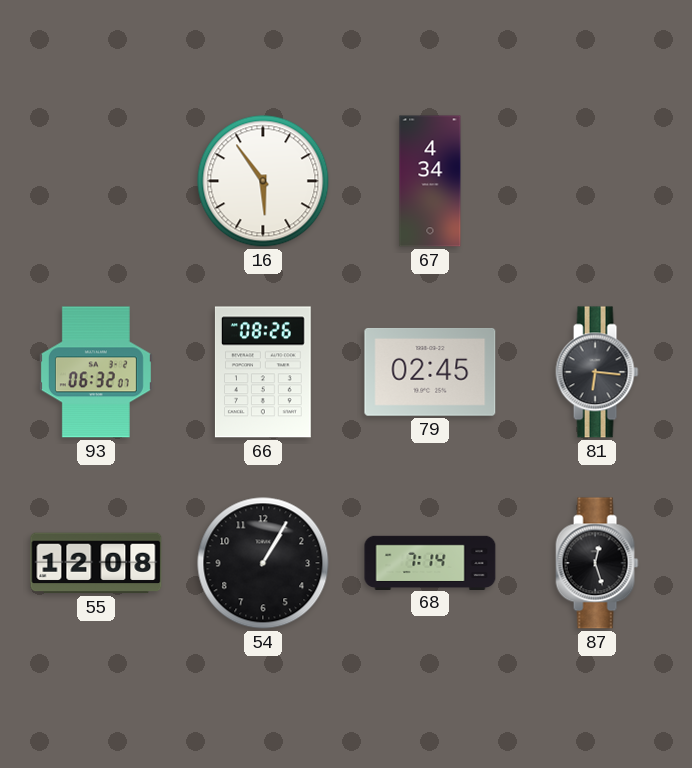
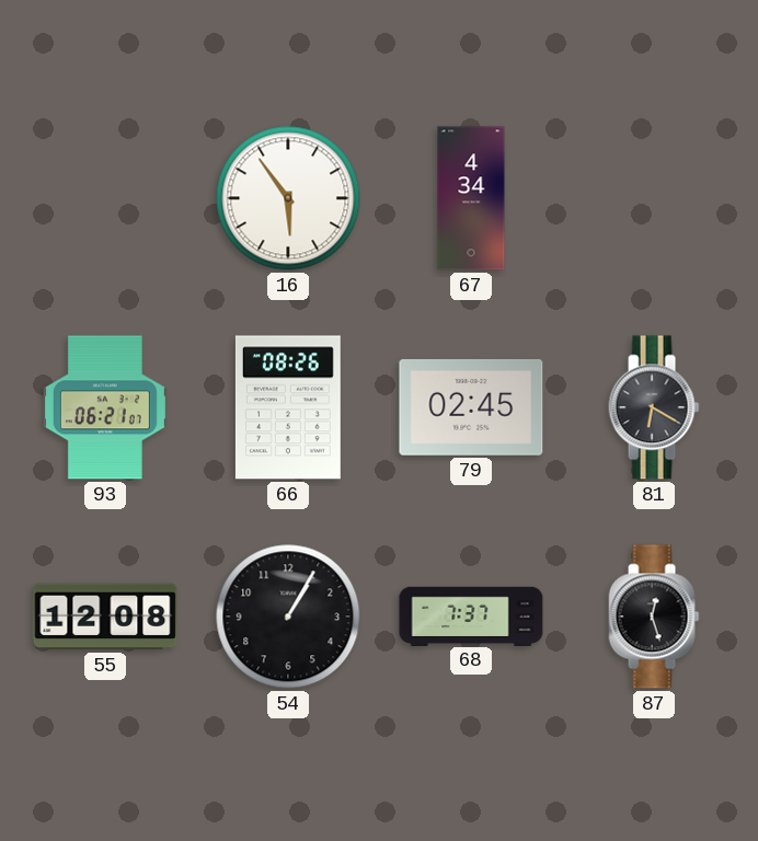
93: 06:32 -> 06:21
81: 6:16 -> 6:20
68: 7:14 -> 7:37
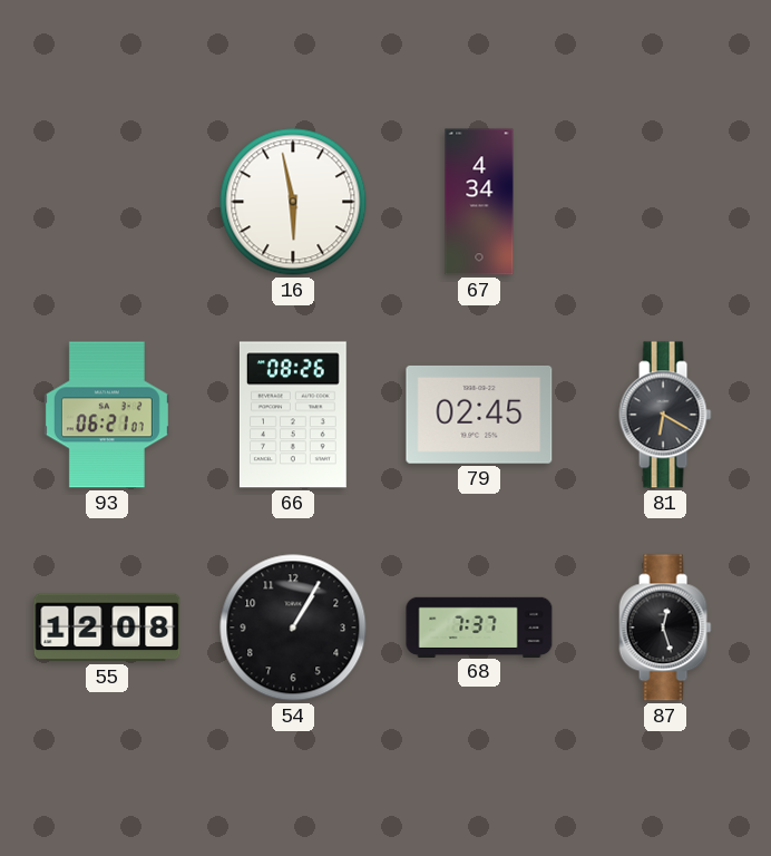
16: 5:54 -> 5:58
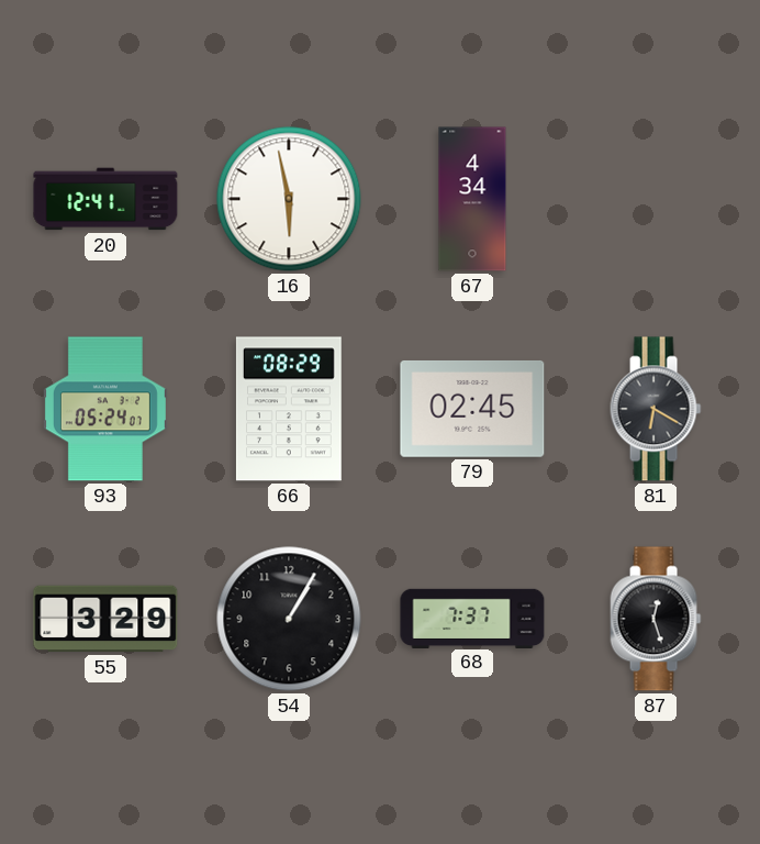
20: none -> 12:41
93: 06:21 -> 05:24
66: 08:26 -> 08:29
55: 12:08 -> 3:29
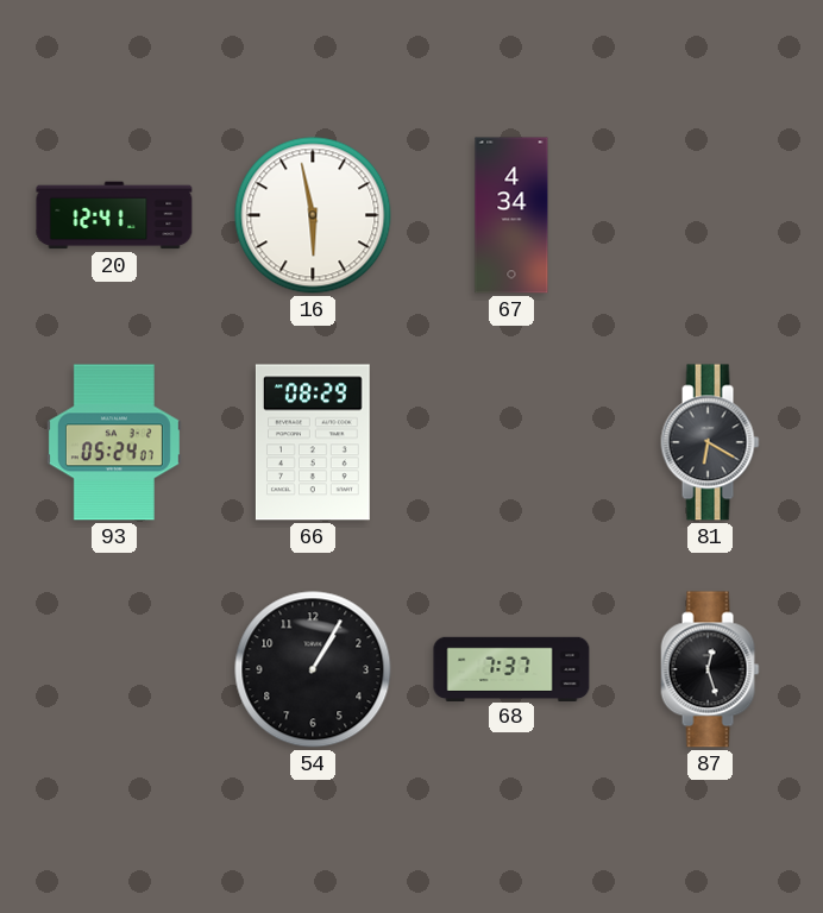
79: 02:45 -> none
55: 3:29 -> none
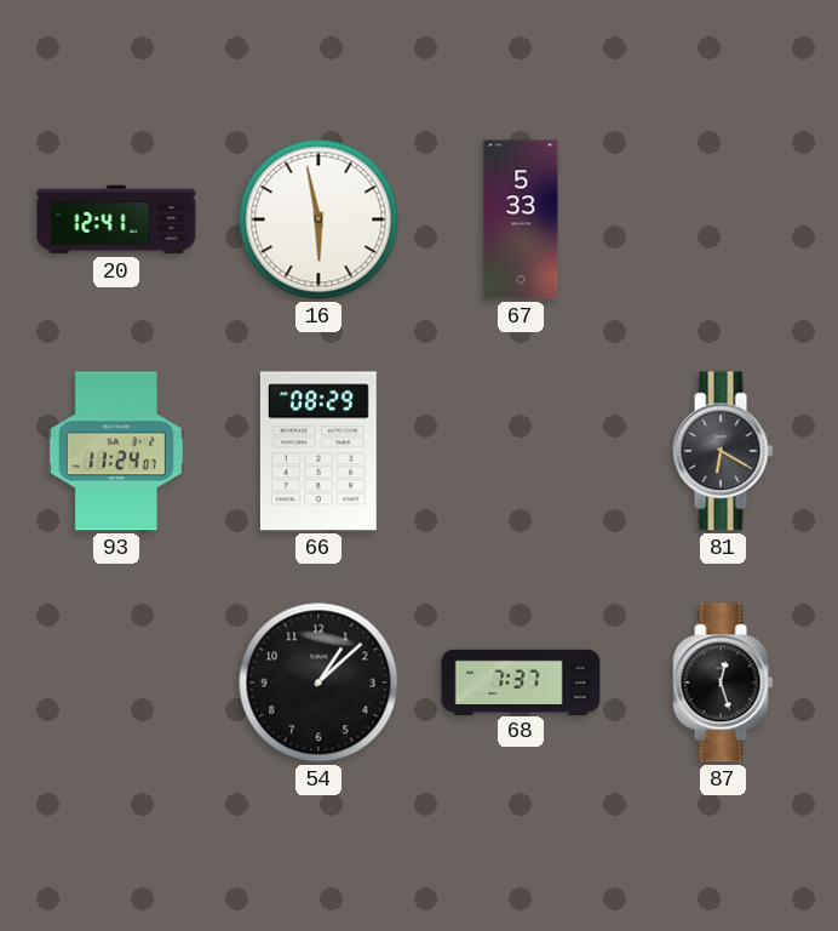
67: 4:34 -> 5:33
93: 05:24 -> 11:24
54: 1:05 -> 1:08
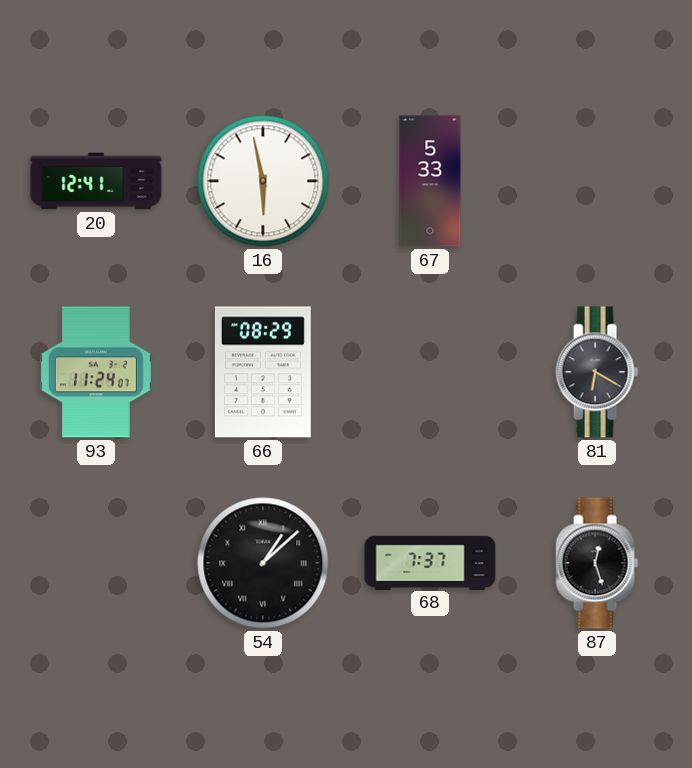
54 numerals: Arabic -> Roman
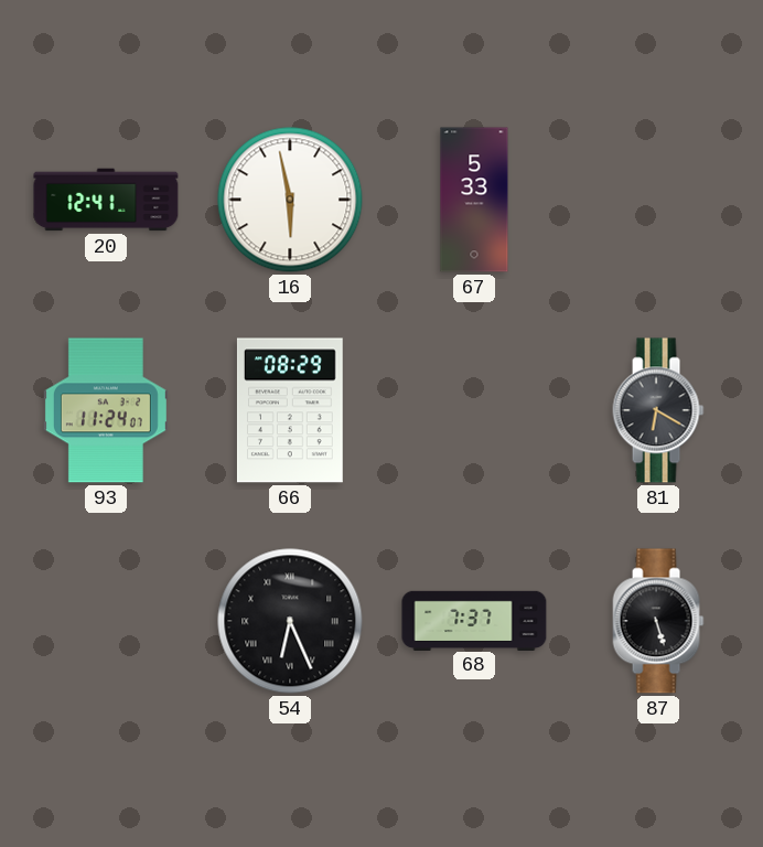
54: 1:08 -> 6:26
87: 12:27 -> 5:27
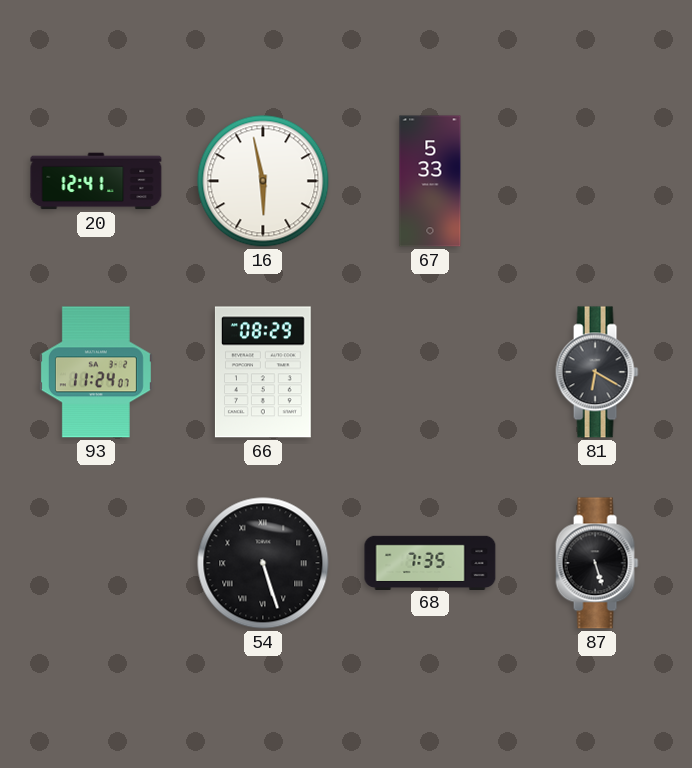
54: 6:26 -> 5:27
68: 7:37 -> 7:35
